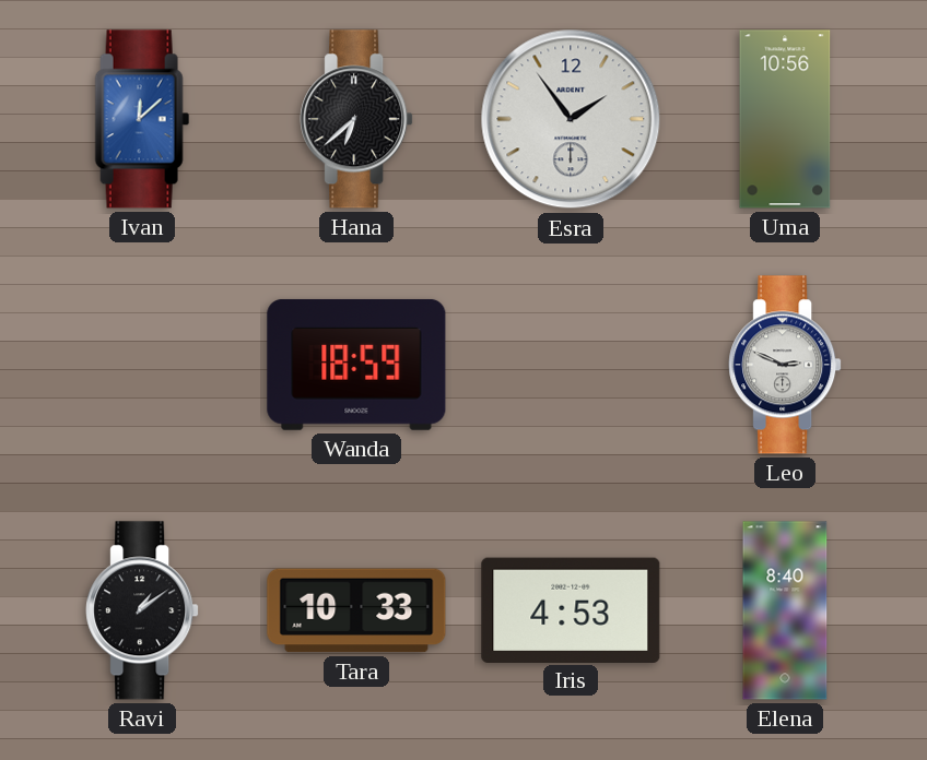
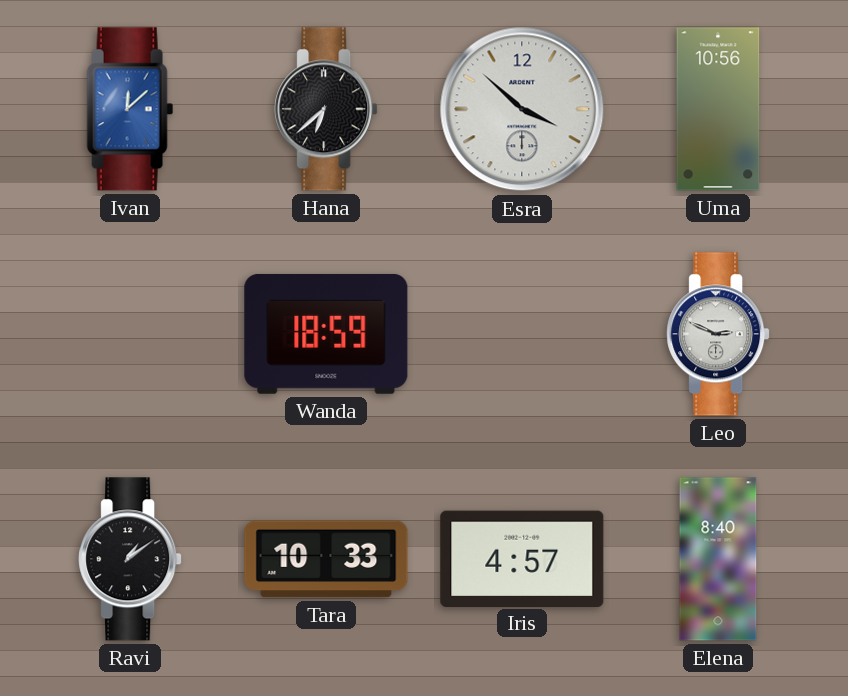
Esra: 1:54 -> 3:52
Iris: 4:53 -> 4:57
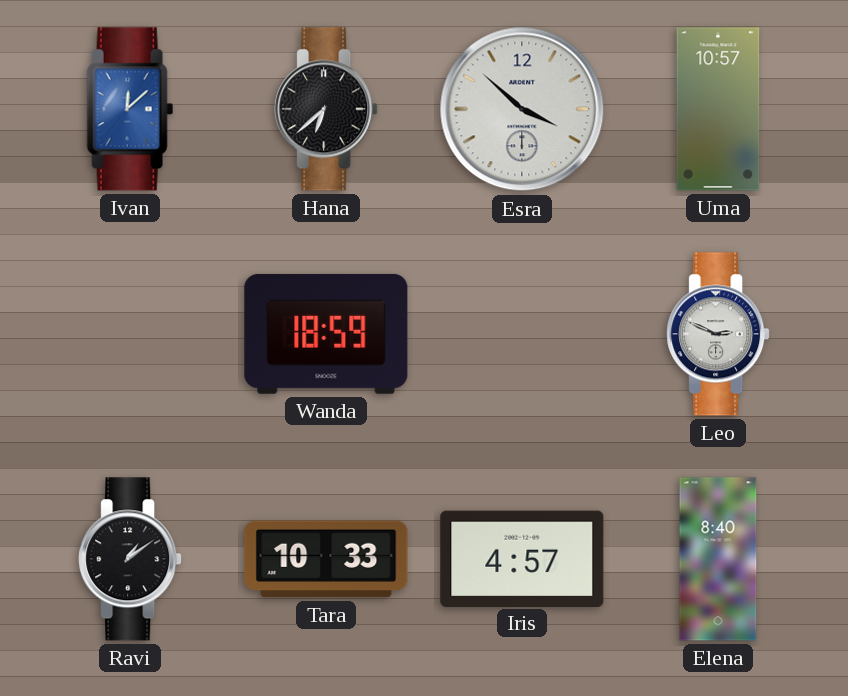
Uma: 10:56 -> 10:57
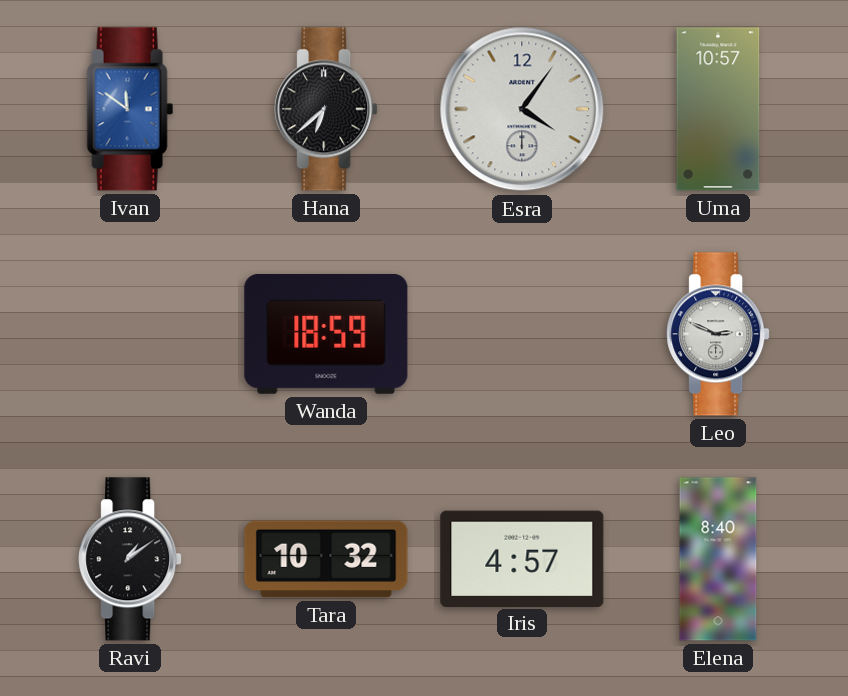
Ivan: 12:08 -> 11:51
Esra: 3:52 -> 4:06
Tara: 10:33 -> 10:32
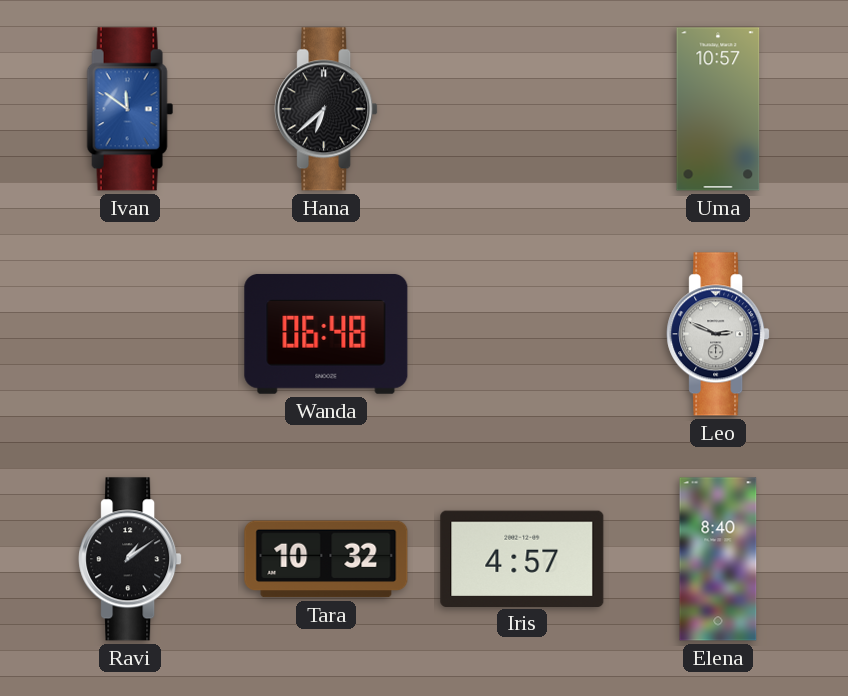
Esra: 4:06 -> none
Wanda: 18:59 -> 06:48
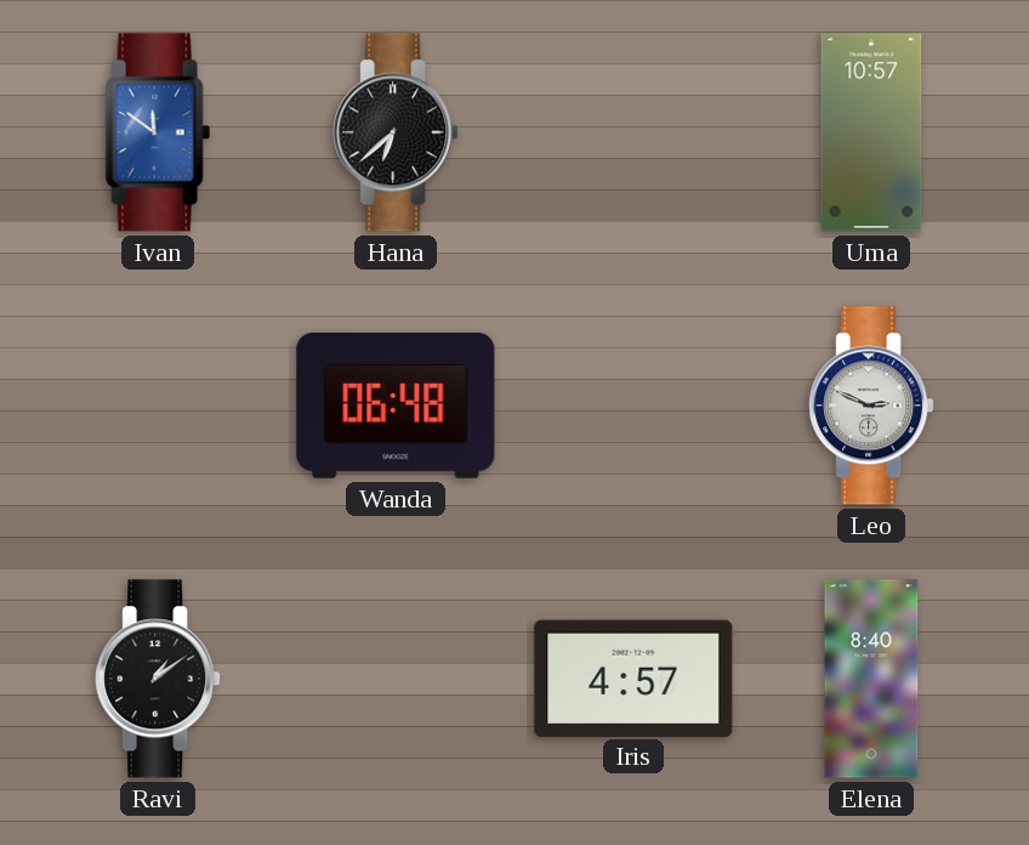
Tara: 10:32 -> none
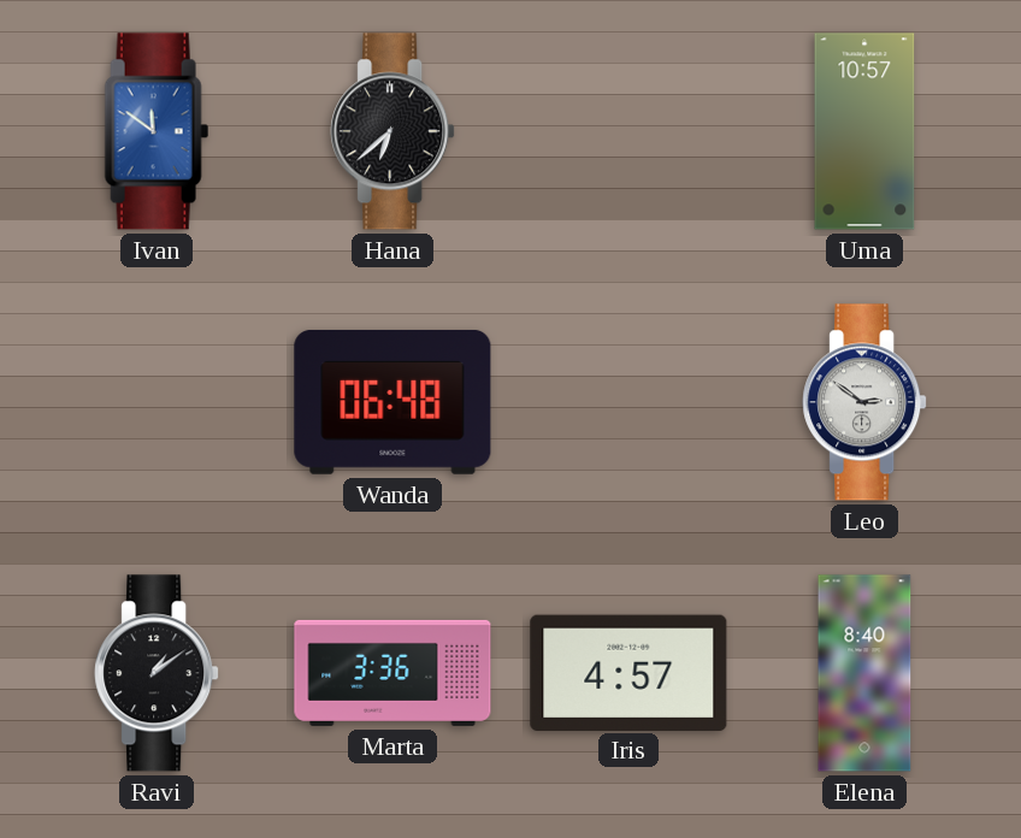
Leo: 2:49 -> 2:51
Marta: none -> 3:36
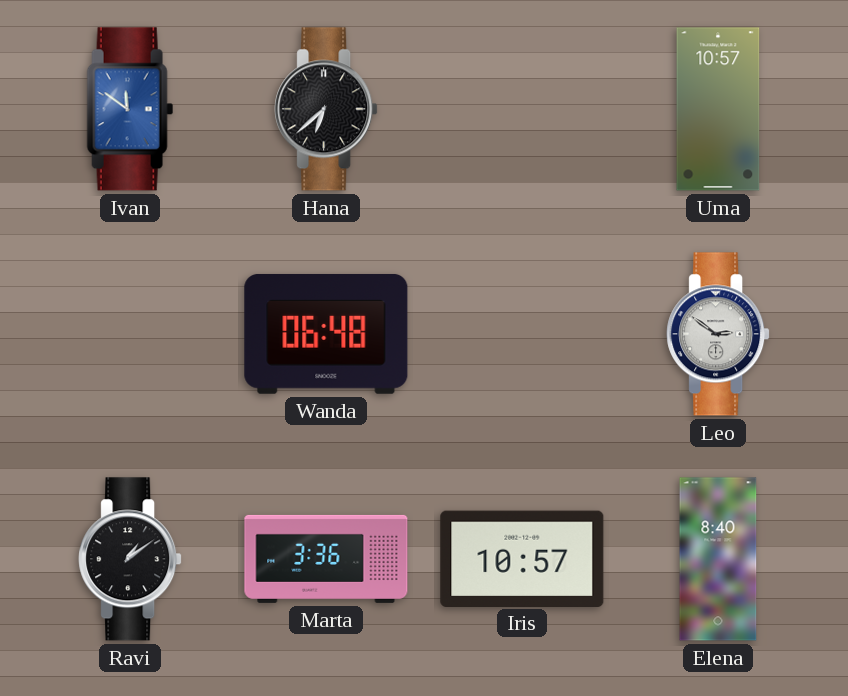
Iris: 4:57 -> 10:57
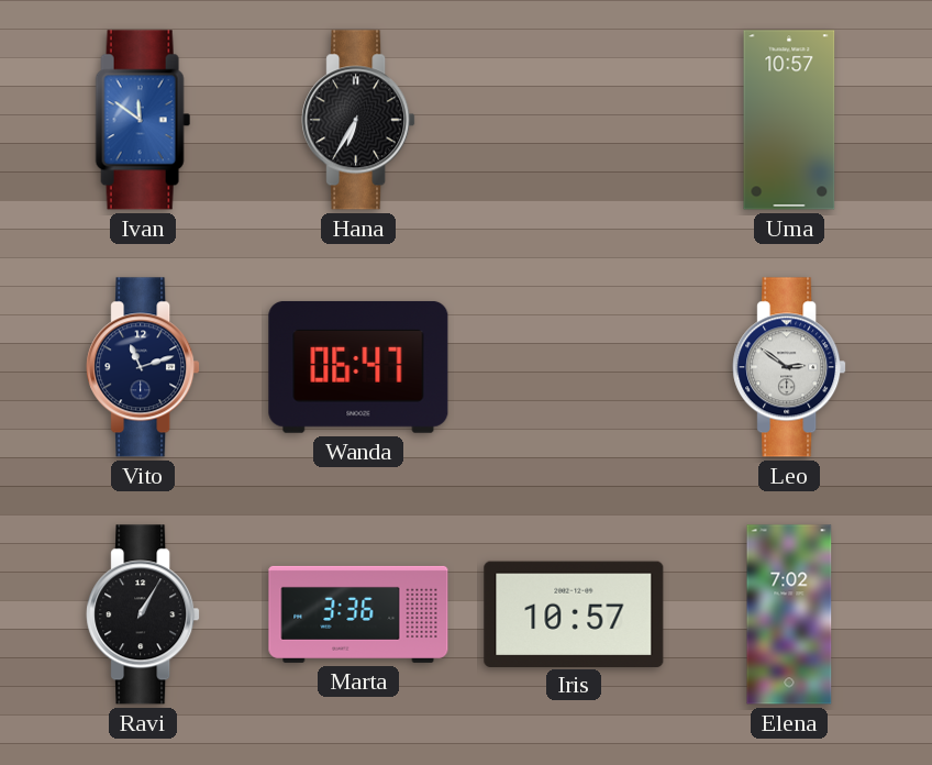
Hana: 6:38 -> 6:35
Vito: none -> 11:12
Wanda: 06:48 -> 06:47
Ravi: 1:09 -> 1:05
Elena: 8:40 -> 7:02
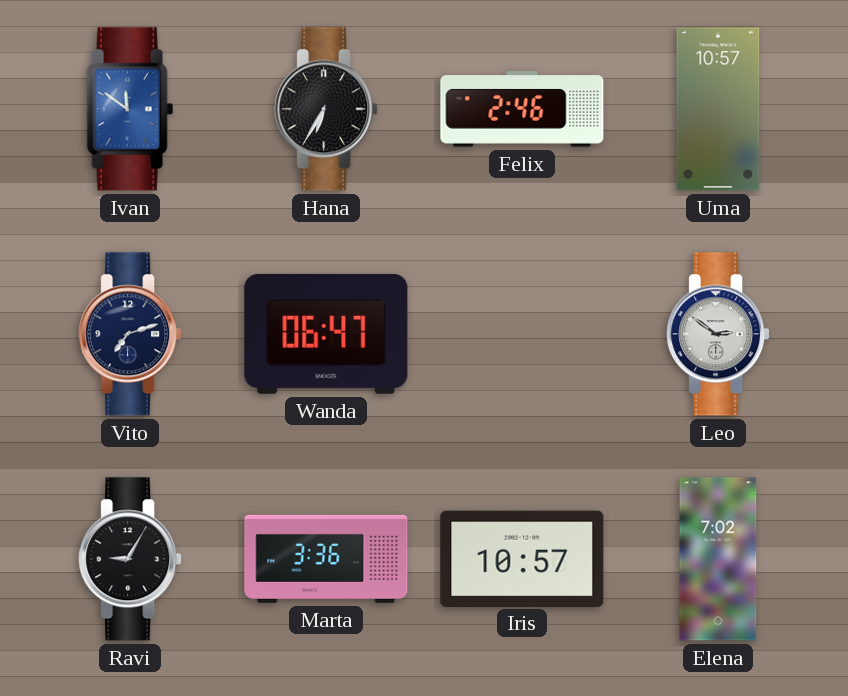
Felix: none -> 2:46
Vito: 11:12 -> 7:12
Ravi: 1:05 -> 9:05
